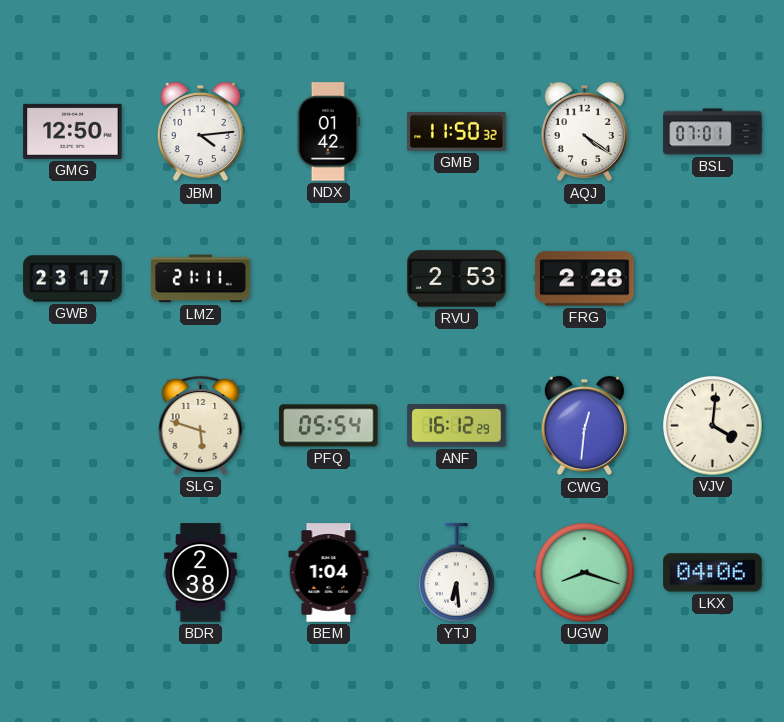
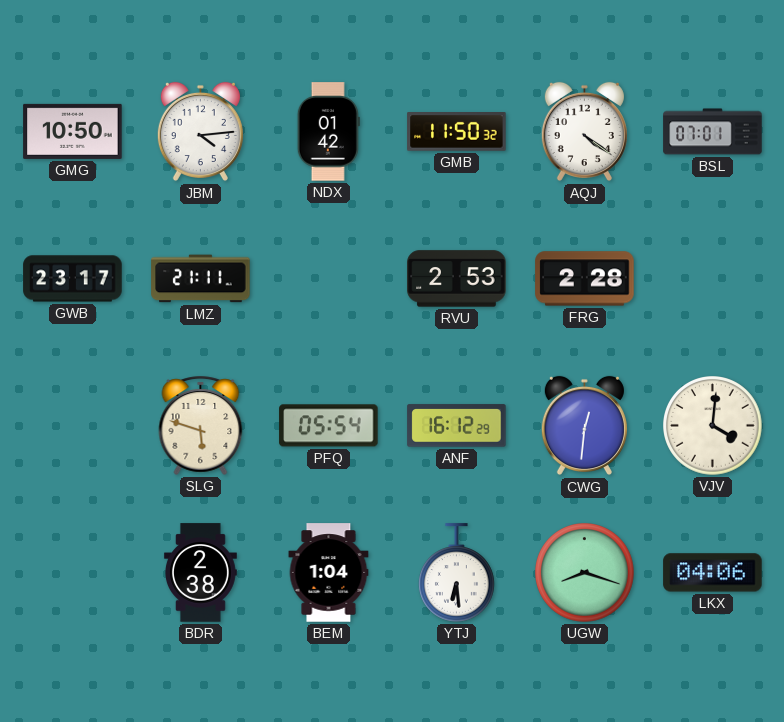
GMG: 12:50 -> 10:50
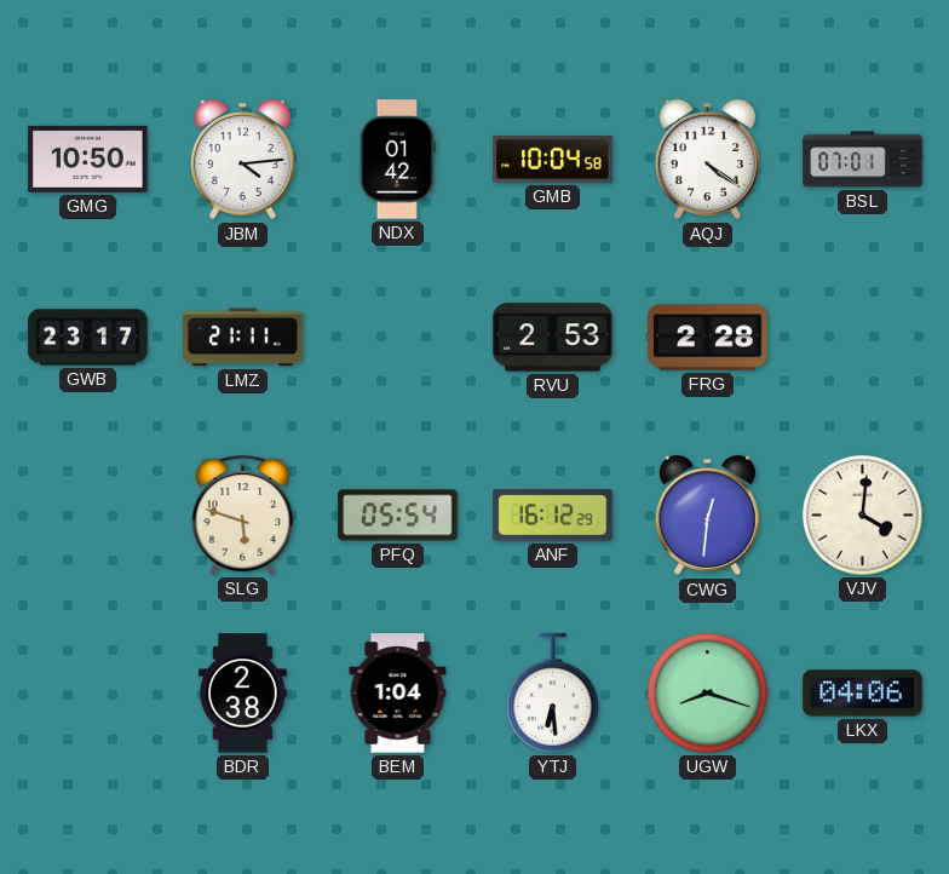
GMB: 11:50 -> 10:04
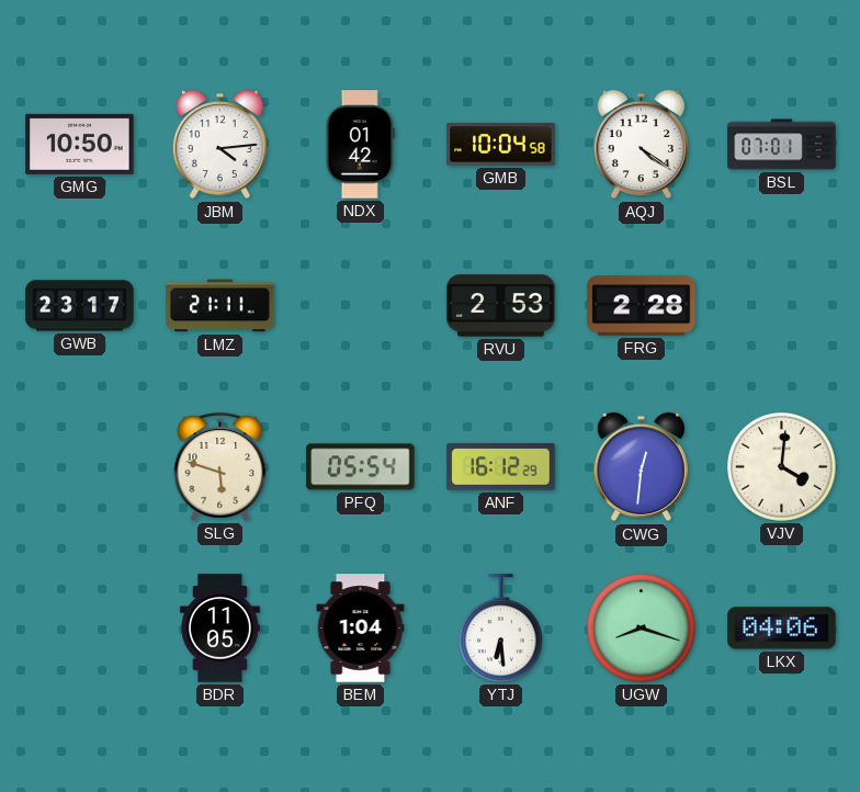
BDR: 2:38 -> 11:05
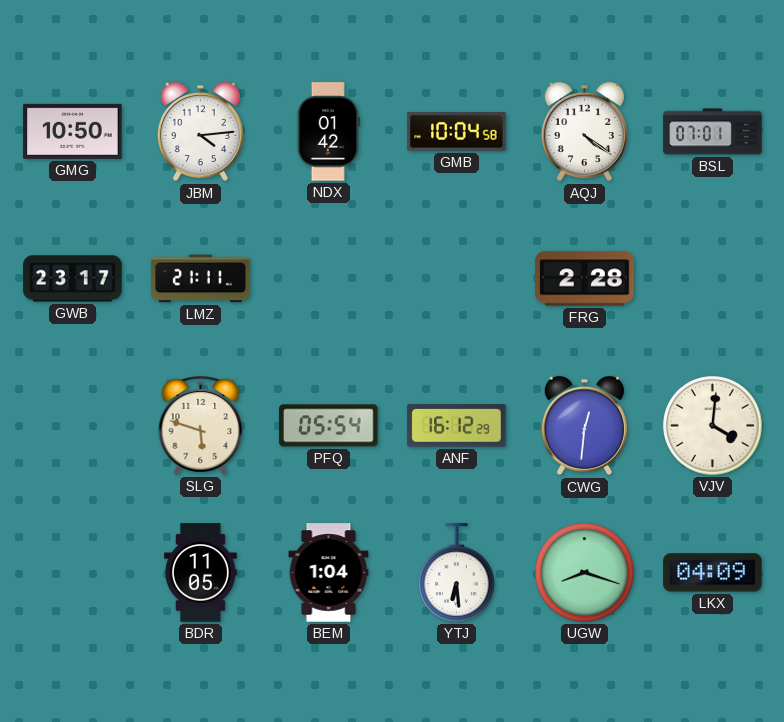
RVU: 2:53 -> none
LKX: 04:06 -> 04:09
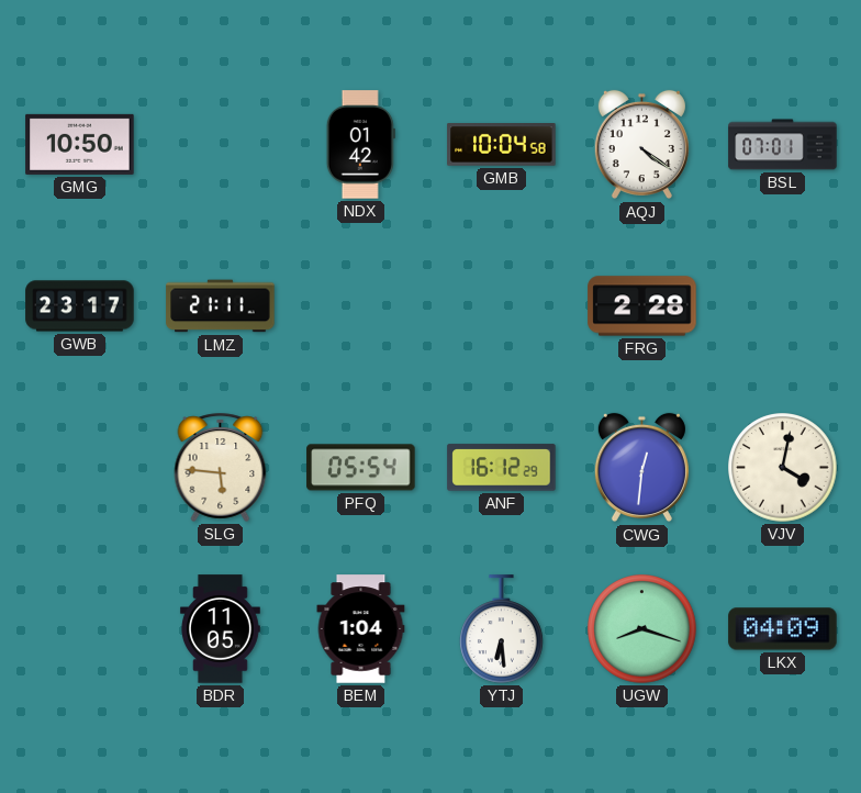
JBM: 4:14 -> none
SLG: 5:48 -> 5:46
VJV: 4:01 -> 4:02
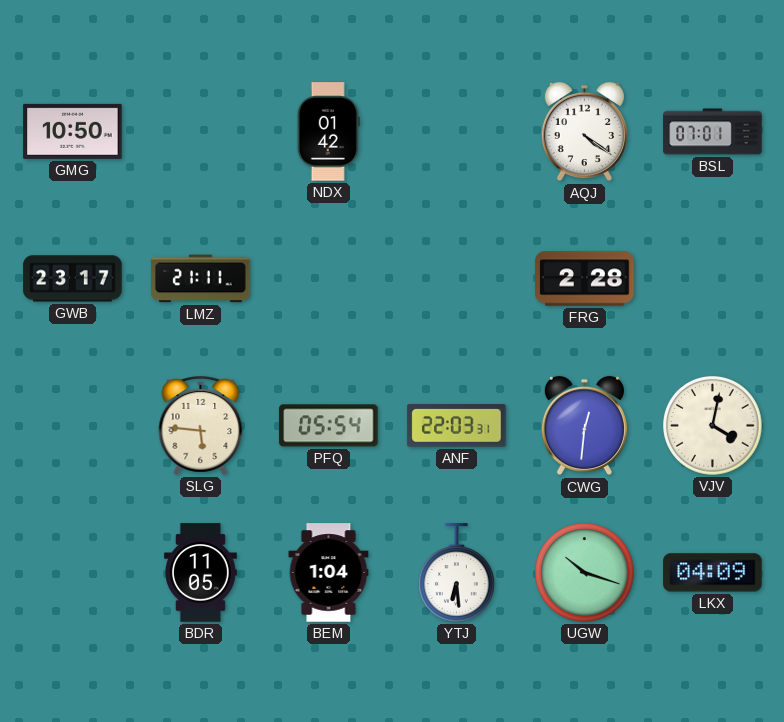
GMB: 10:04 -> none
ANF: 16:12 -> 22:03
UGW: 8:18 -> 10:18
